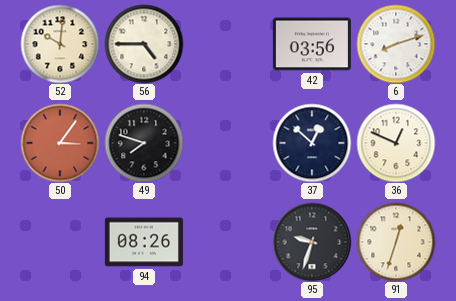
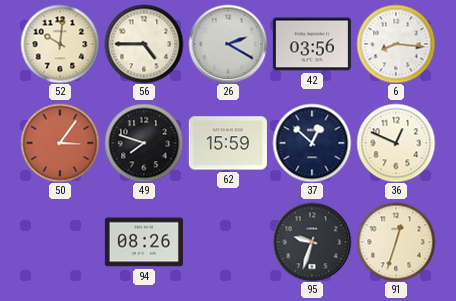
26: none -> 2:20
6: 8:12 -> 8:16
62: none -> 15:59
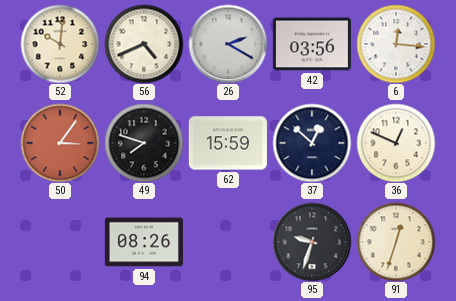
56: 4:45 -> 4:41
6: 8:16 -> 12:16
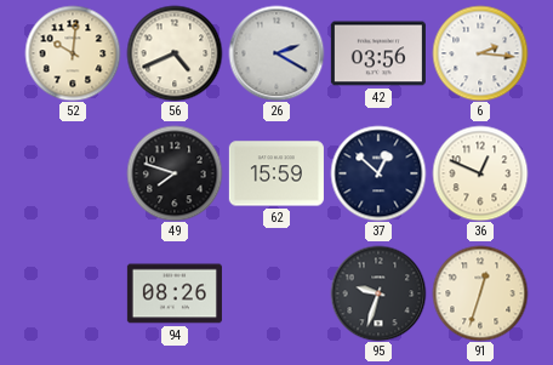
6: 12:16 -> 2:16
50: 3:06 -> none
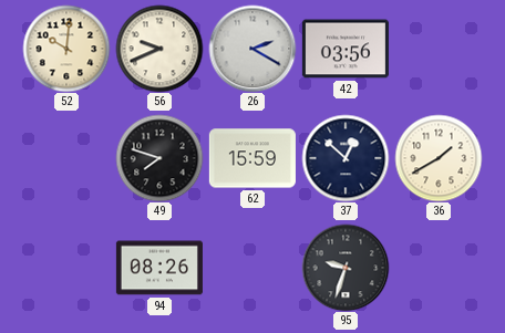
56: 4:41 -> 9:41
6: 2:16 -> none
36: 12:49 -> 1:40
91: 12:33 -> none
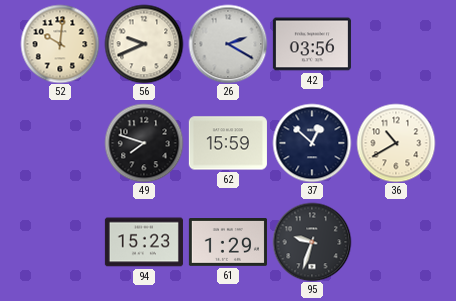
36: 1:40 -> 10:40
94: 08:26 -> 15:23
61: none -> 1:29
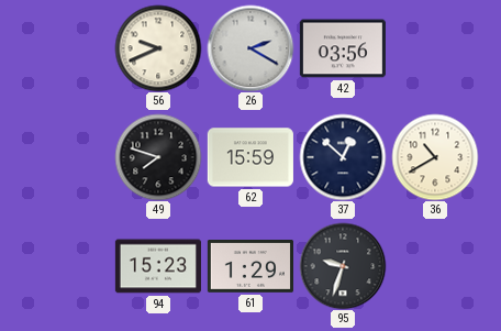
52: 10:01 -> none
